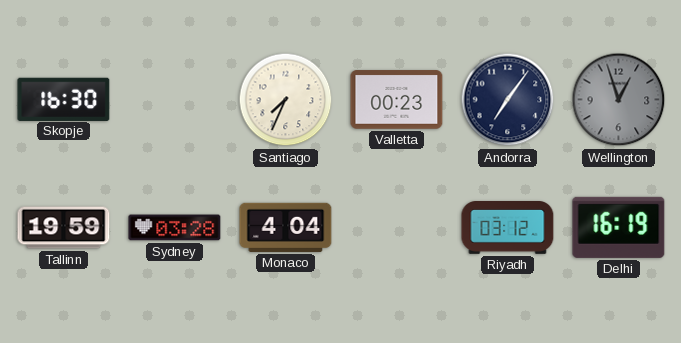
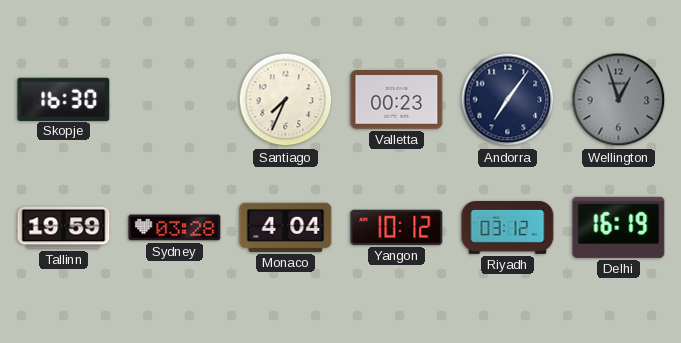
Yangon: none -> 10:12
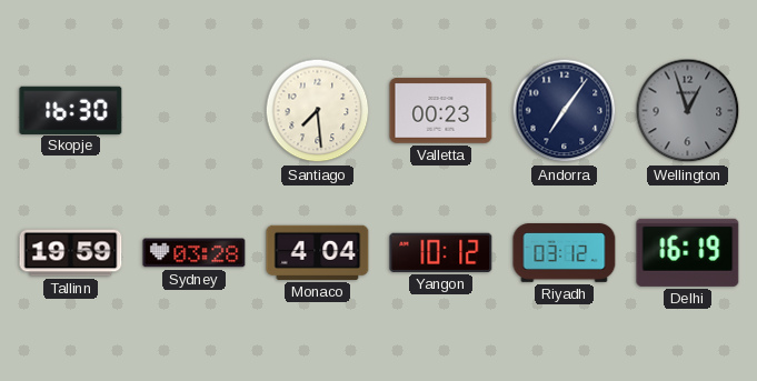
Santiago: 7:34 -> 7:29
